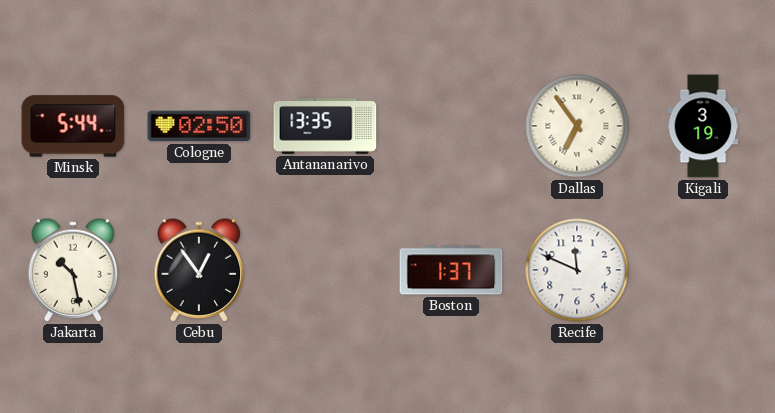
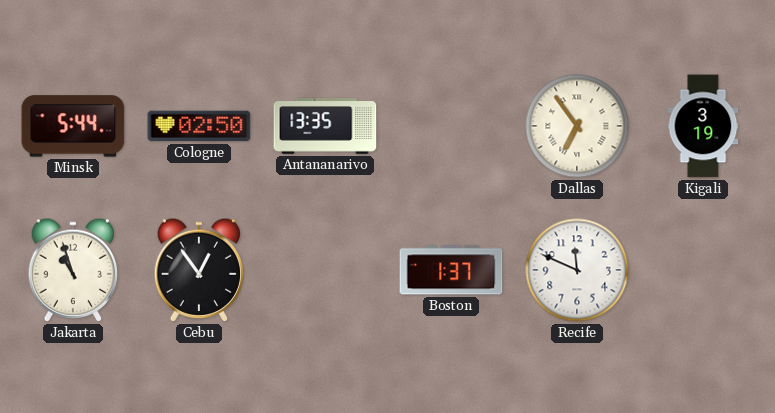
Jakarta: 10:28 -> 10:57
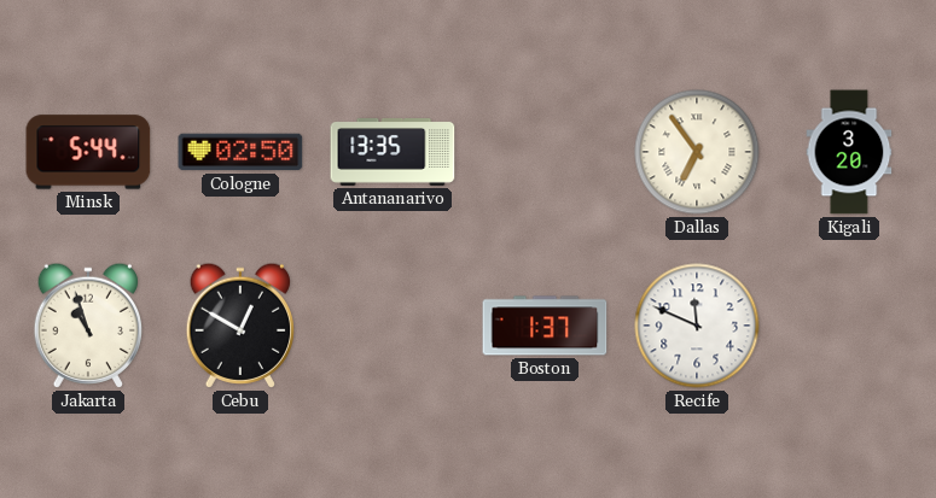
Kigali: 3:19 -> 3:20
Cebu: 12:54 -> 12:50
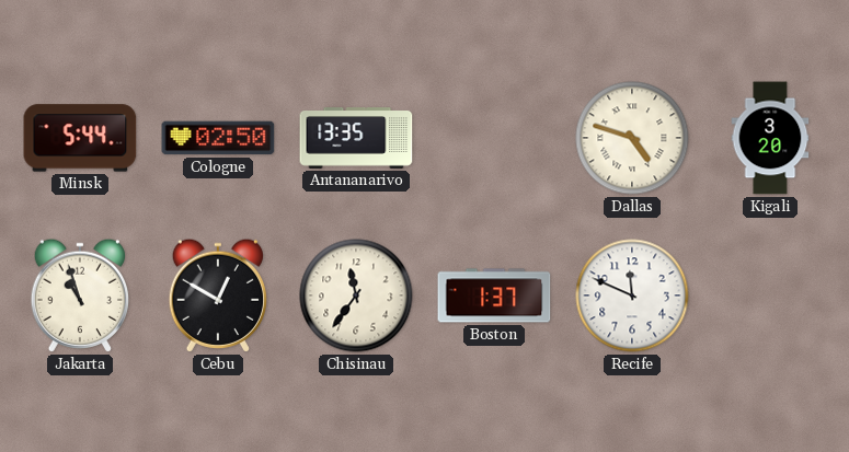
Dallas: 6:54 -> 4:48
Chisinau: none -> 11:36
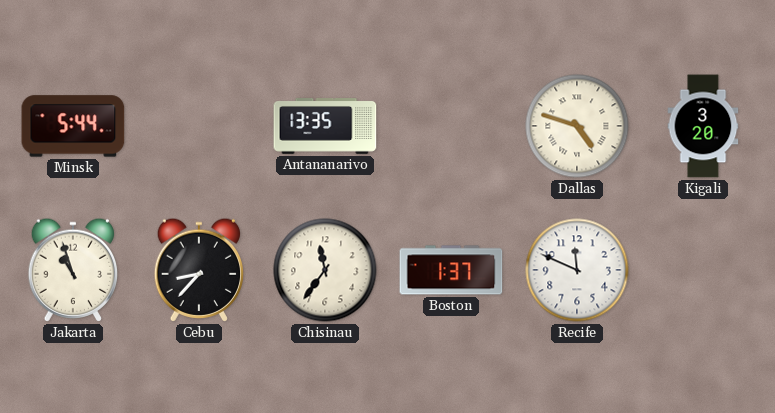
Cologne: 02:50 -> none
Cebu: 12:50 -> 8:37
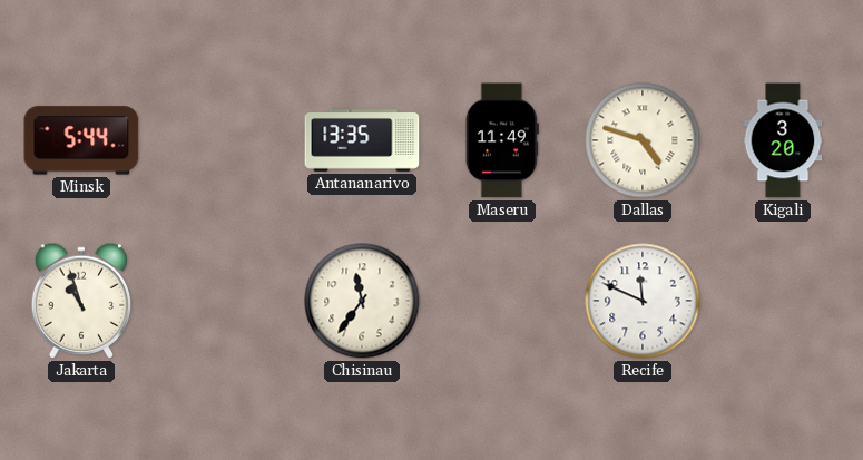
Maseru: none -> 11:49
Cebu: 8:37 -> none
Boston: 1:37 -> none
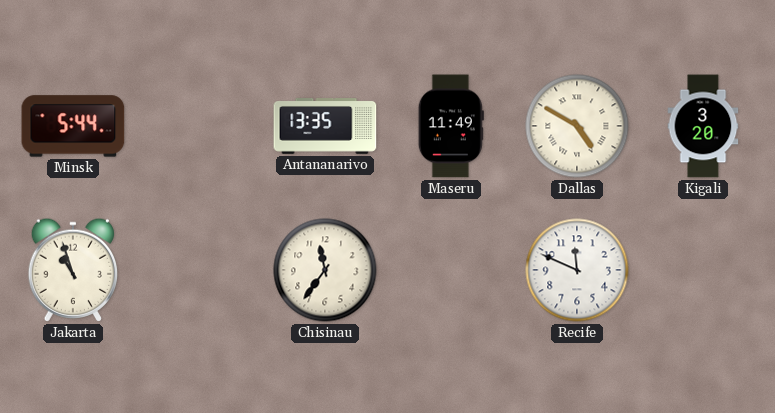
Dallas: 4:48 -> 4:50
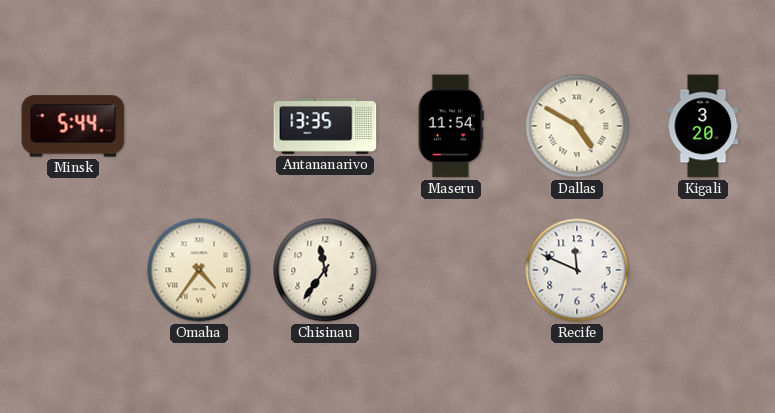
Maseru: 11:49 -> 11:54
Jakarta: 10:57 -> none
Omaha: none -> 4:36
